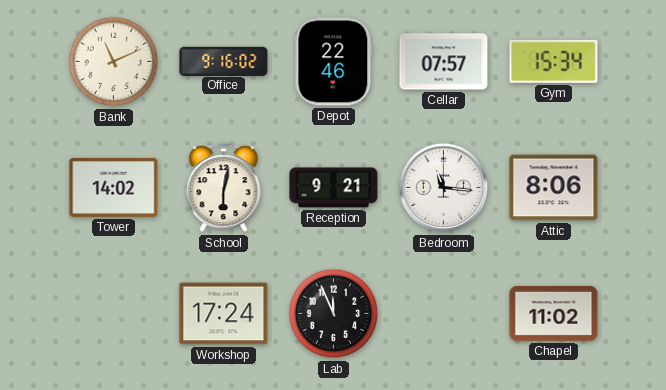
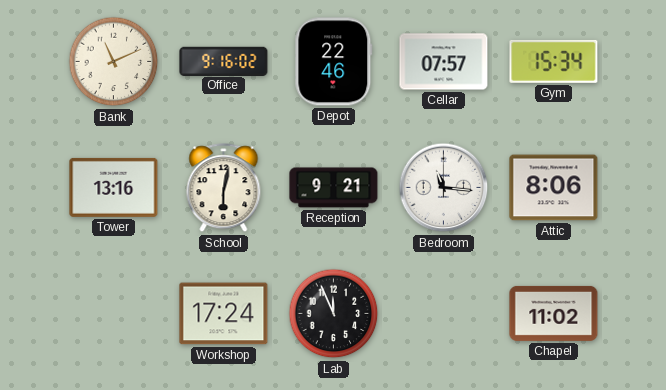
Tower: 14:02 -> 13:16
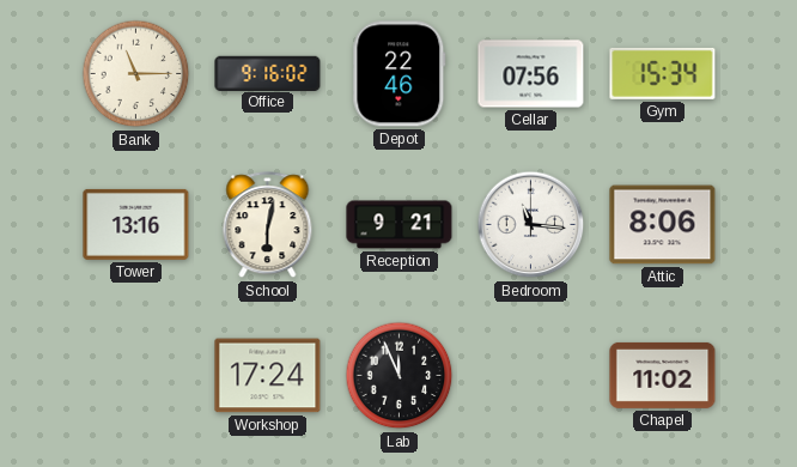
Bank: 11:11 -> 11:15
Cellar: 07:57 -> 07:56
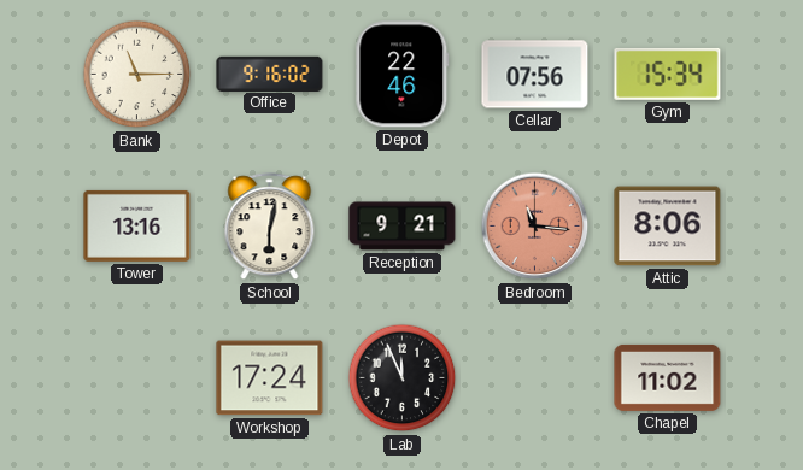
Bedroom dial: white -> salmon
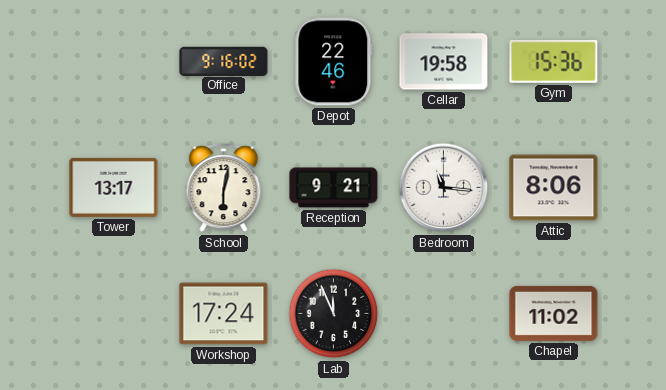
Bank: 11:15 -> none
Cellar: 07:56 -> 19:58
Gym: 15:34 -> 15:36
Tower: 13:16 -> 13:17
Bedroom dial: salmon -> white
